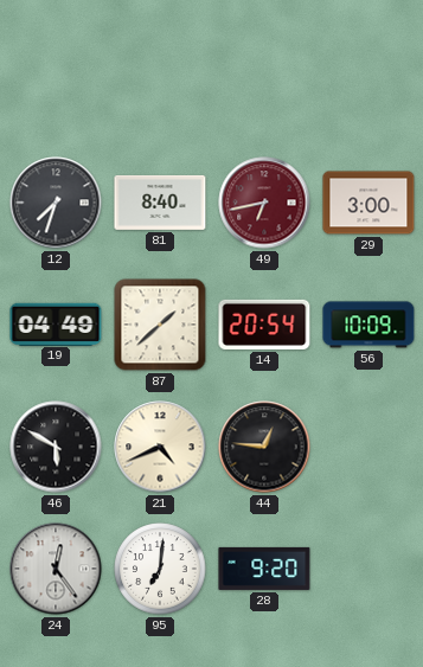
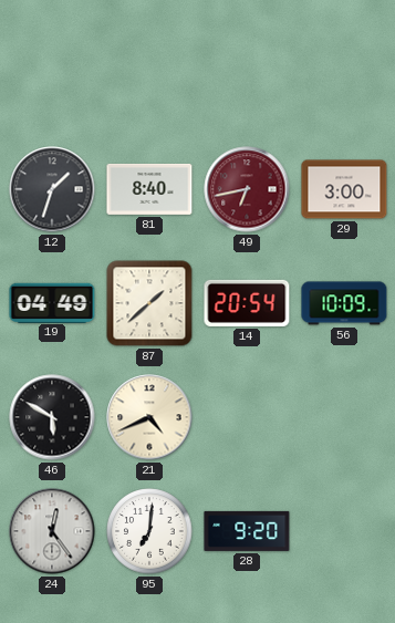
12: 7:33 -> 1:33
44: 12:46 -> none
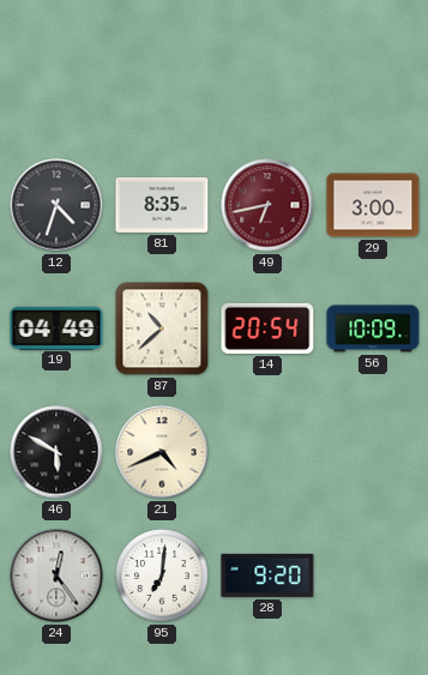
12: 1:33 -> 4:33
81: 8:40 -> 8:35
87: 1:38 -> 10:38
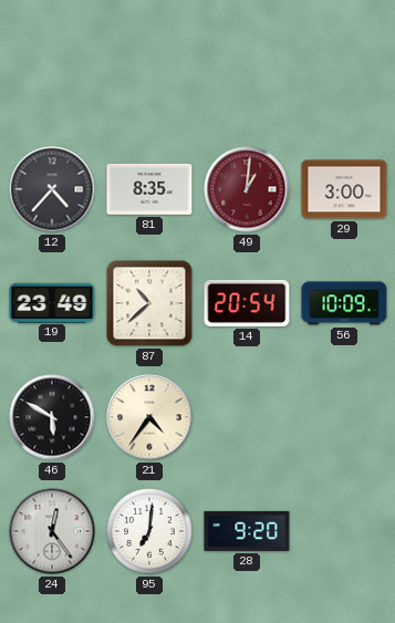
12: 4:33 -> 4:37
49: 6:43 -> 1:01
19: 04:49 -> 23:49
21: 4:41 -> 4:36
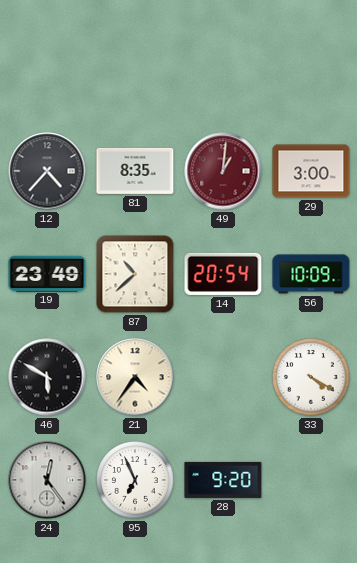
33: none -> 4:20
95: 7:01 -> 6:56
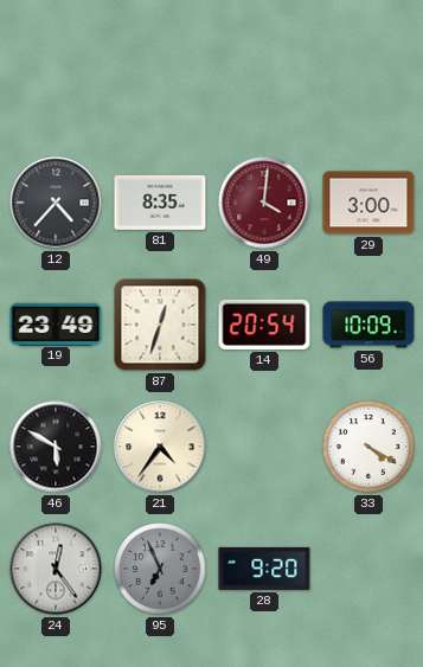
49: 1:01 -> 4:01
87: 10:38 -> 12:33
95 dial: white -> grey
